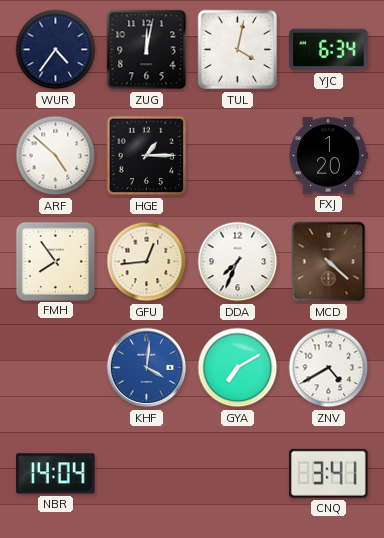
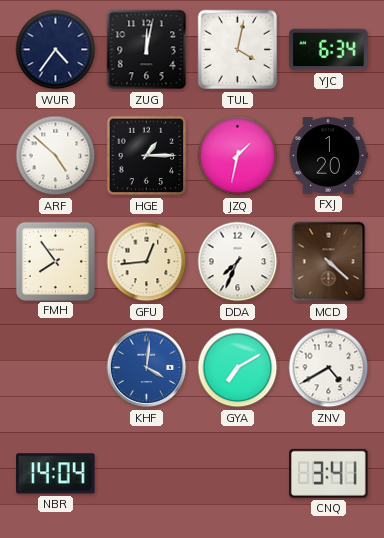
JZQ: none -> 1:32
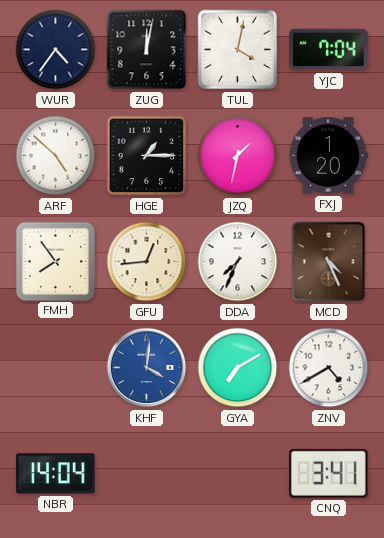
YJC: 6:34 -> 7:04
MCD: 4:22 -> 4:26
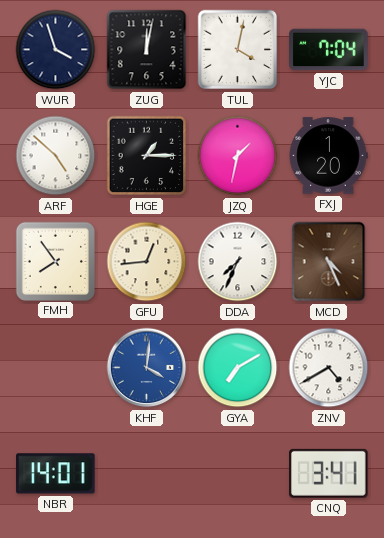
WUR: 4:36 -> 3:57
NBR: 14:04 -> 14:01
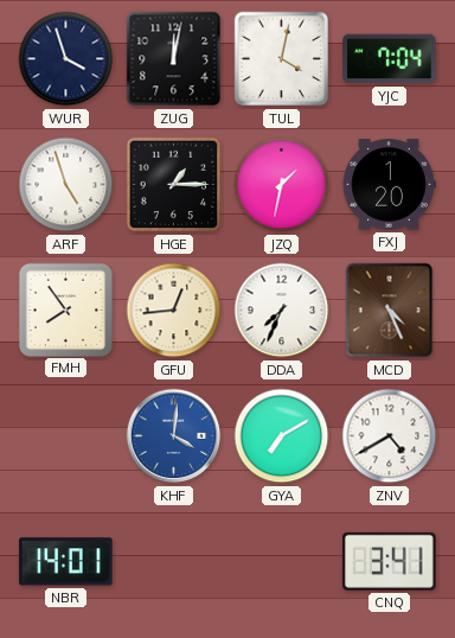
ARF: 4:52 -> 4:57
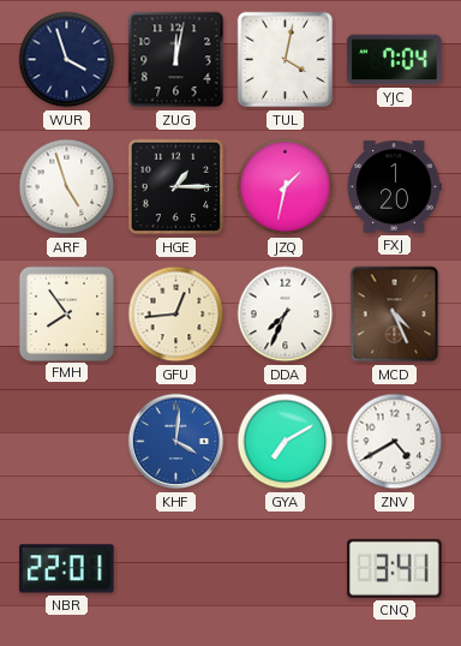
NBR: 14:01 -> 22:01
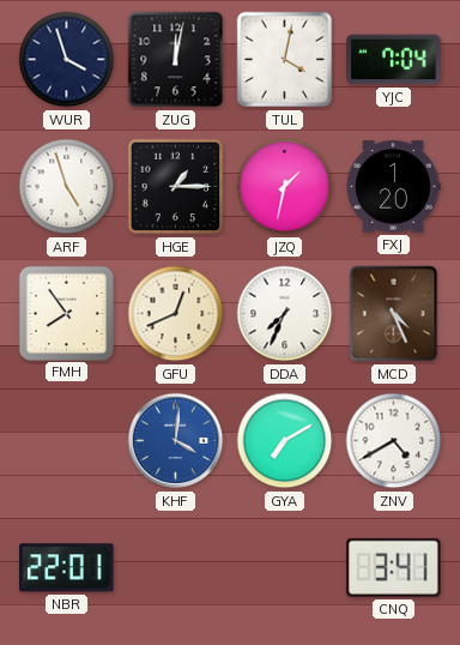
GFU: 12:44 -> 12:41
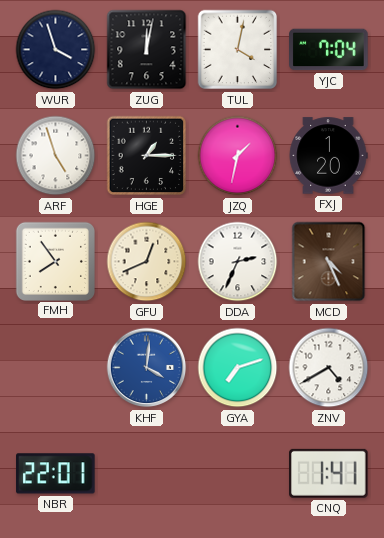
DDA: 7:34 -> 2:34
GYA: 7:10 -> 7:12
CNQ: 3:41 -> 1:41
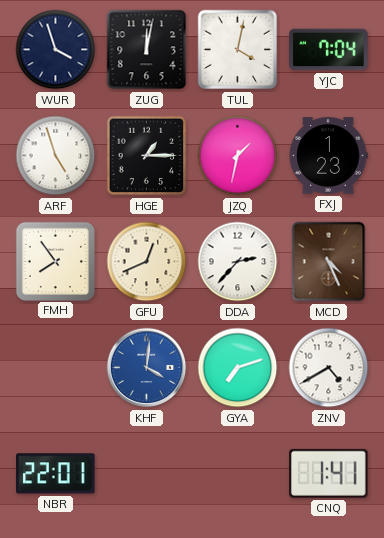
FXJ: 1:20 -> 1:23
DDA: 2:34 -> 2:37
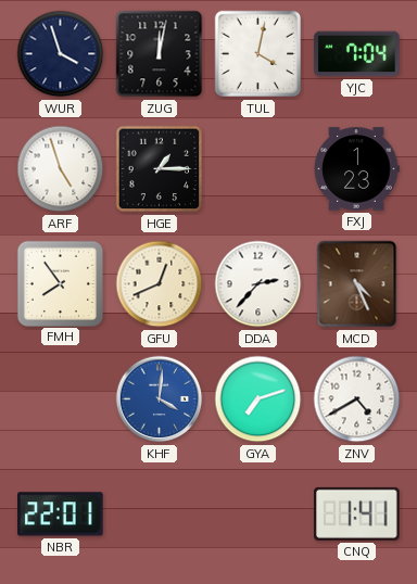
JZQ: 1:32 -> none
